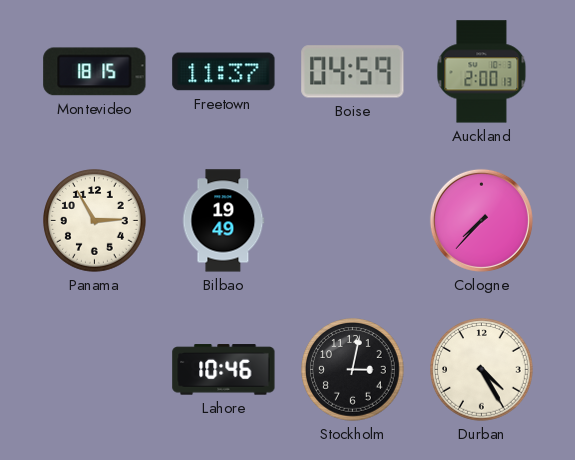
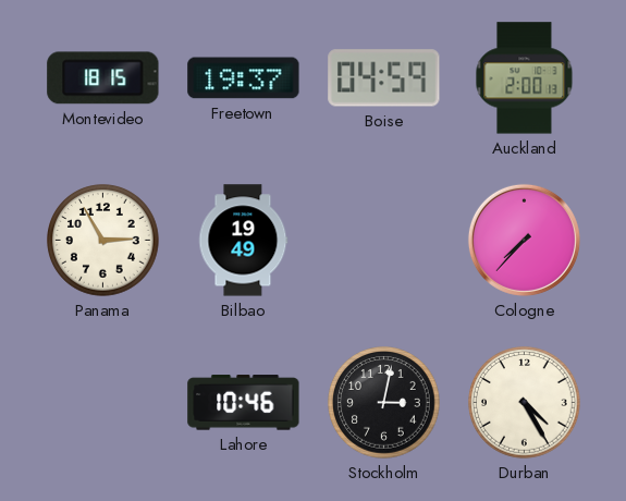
Freetown: 11:37 -> 19:37
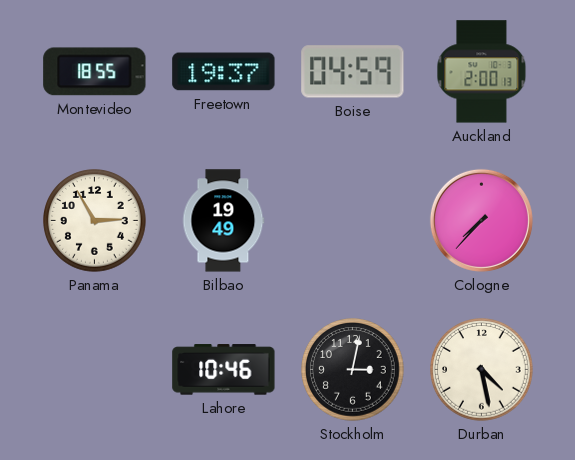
Montevideo: 18:15 -> 18:55
Durban: 4:25 -> 4:28
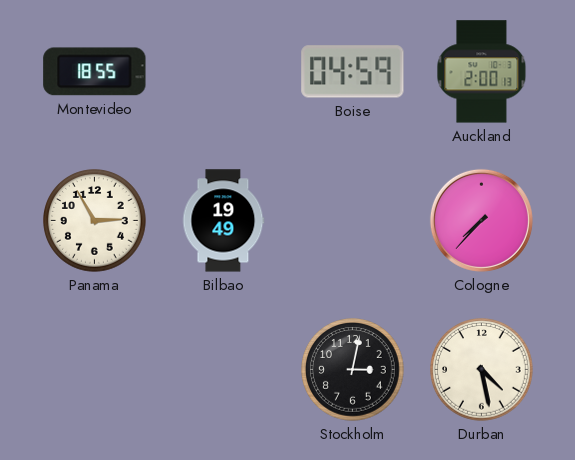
Freetown: 19:37 -> none
Lahore: 10:46 -> none
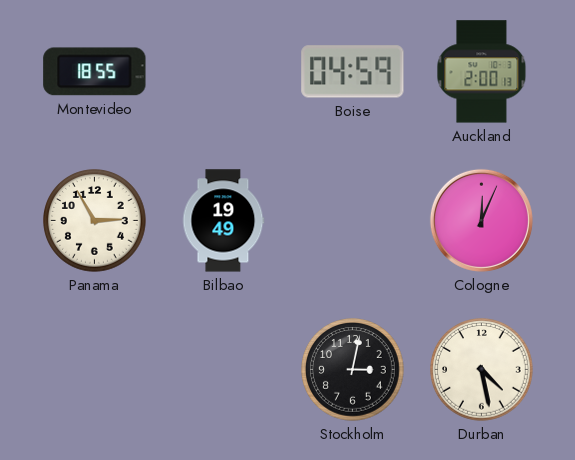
Cologne: 7:37 -> 12:04
